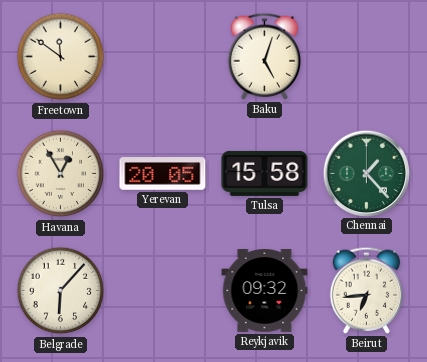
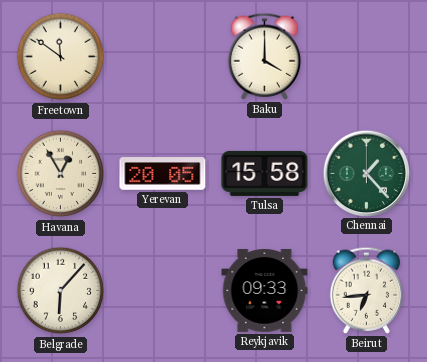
Baku: 5:03 -> 4:00
Reykjavik: 09:32 -> 09:33
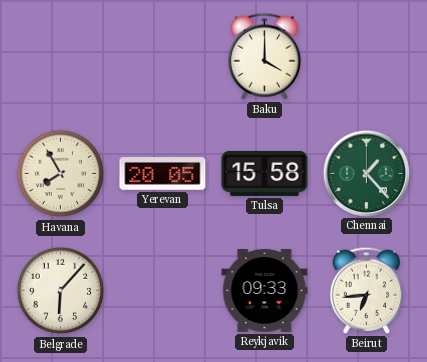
Freetown: 11:51 -> none
Havana: 12:55 -> 7:55
